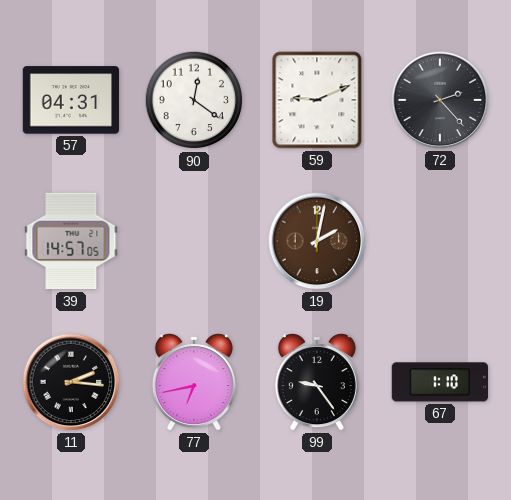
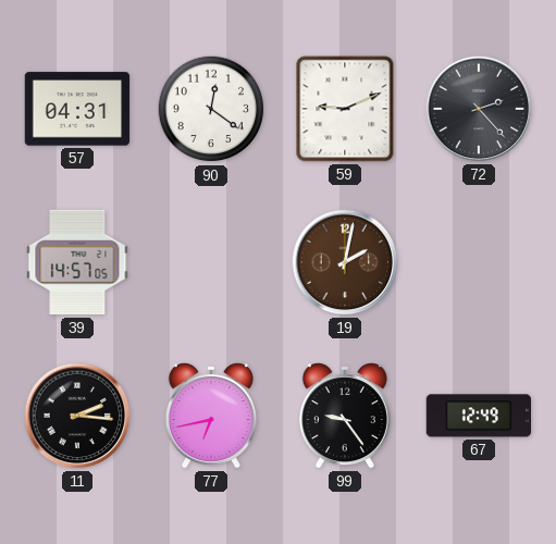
67: 1:10 -> 12:49
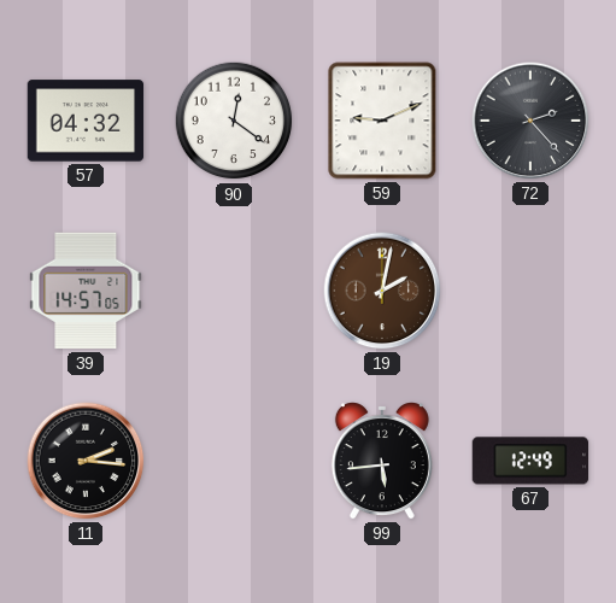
57: 04:31 -> 04:32
77: 6:43 -> none
99: 9:24 -> 5:44
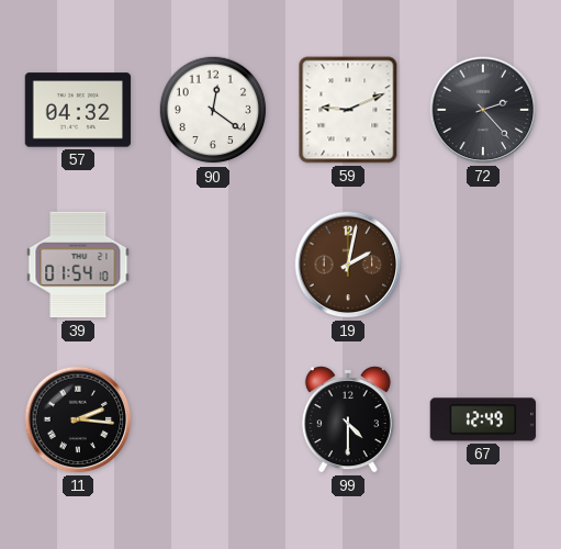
39: 14:57 -> 01:54
99: 5:44 -> 4:30
